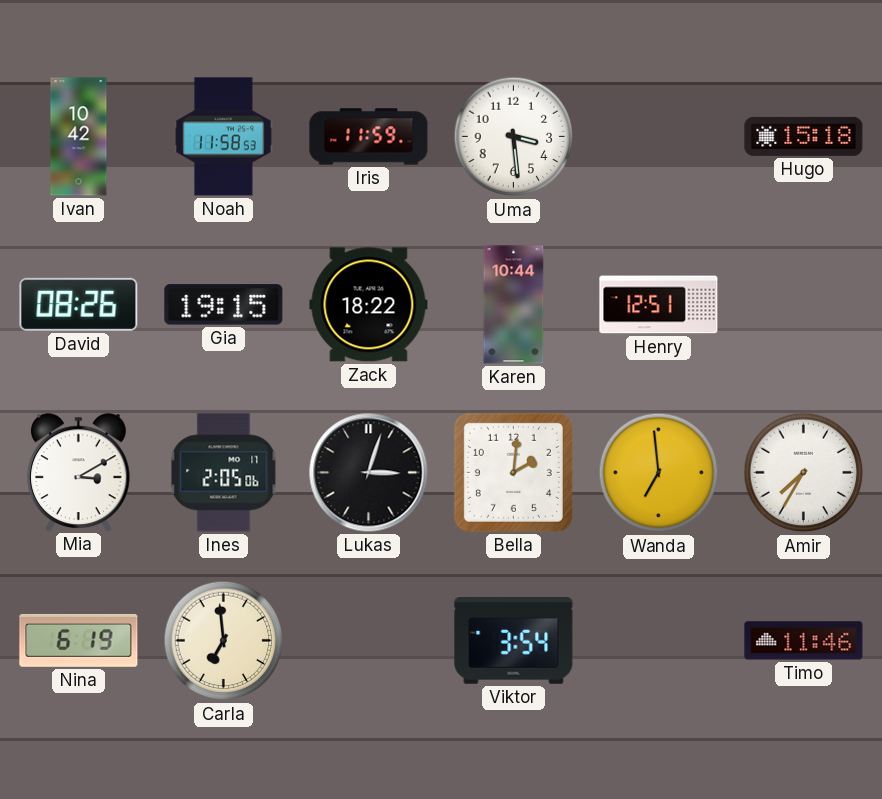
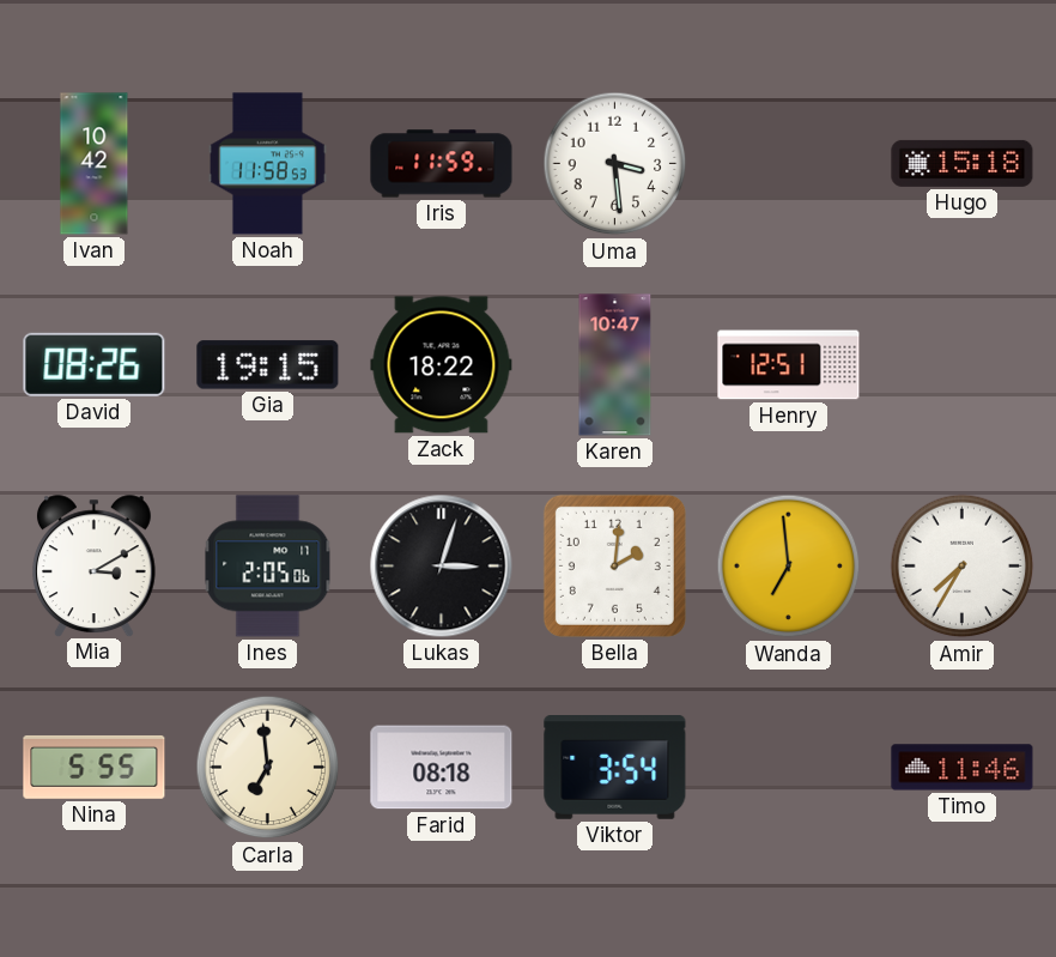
Karen: 10:44 -> 10:47
Nina: 6:19 -> 5:55
Farid: none -> 08:18
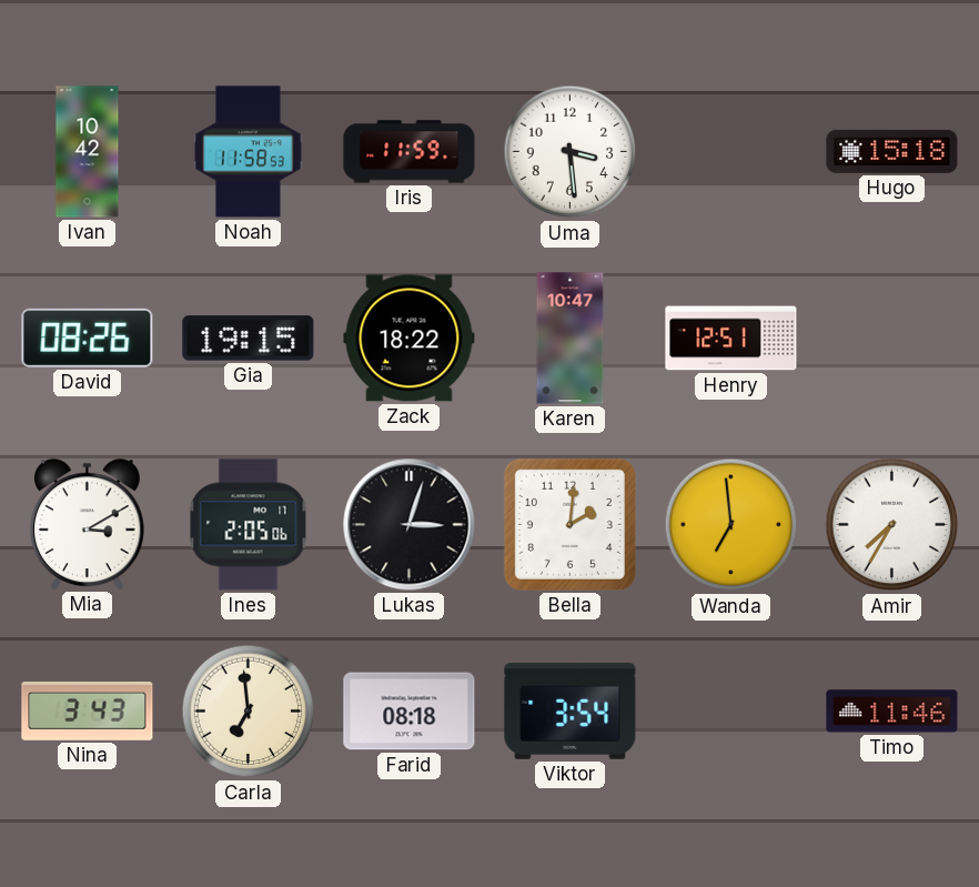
Nina: 5:55 -> 3:43
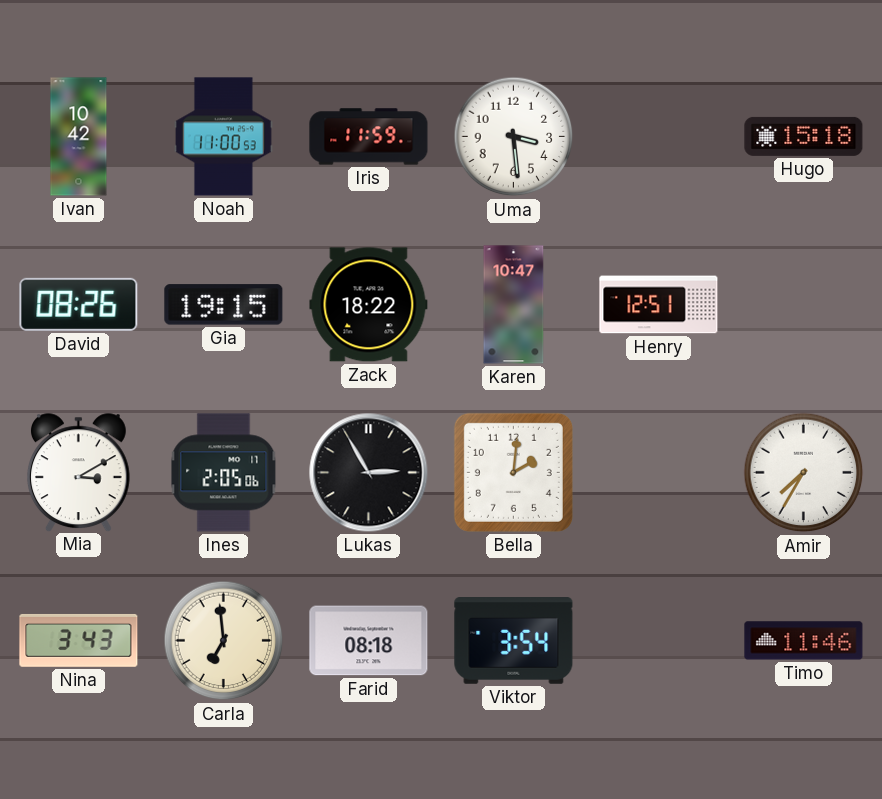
Noah: 11:58 -> 11:00
Lukas: 3:03 -> 2:55
Wanda: 6:59 -> none
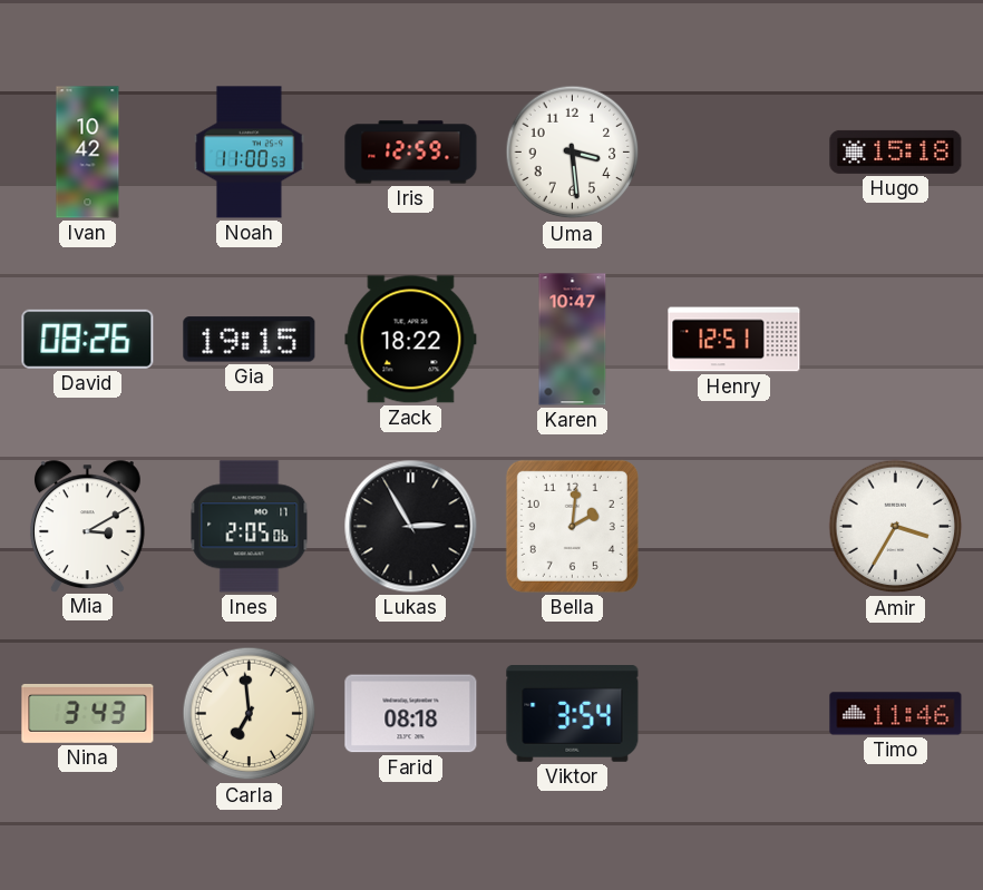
Iris: 11:59 -> 12:59
Amir: 7:35 -> 3:35
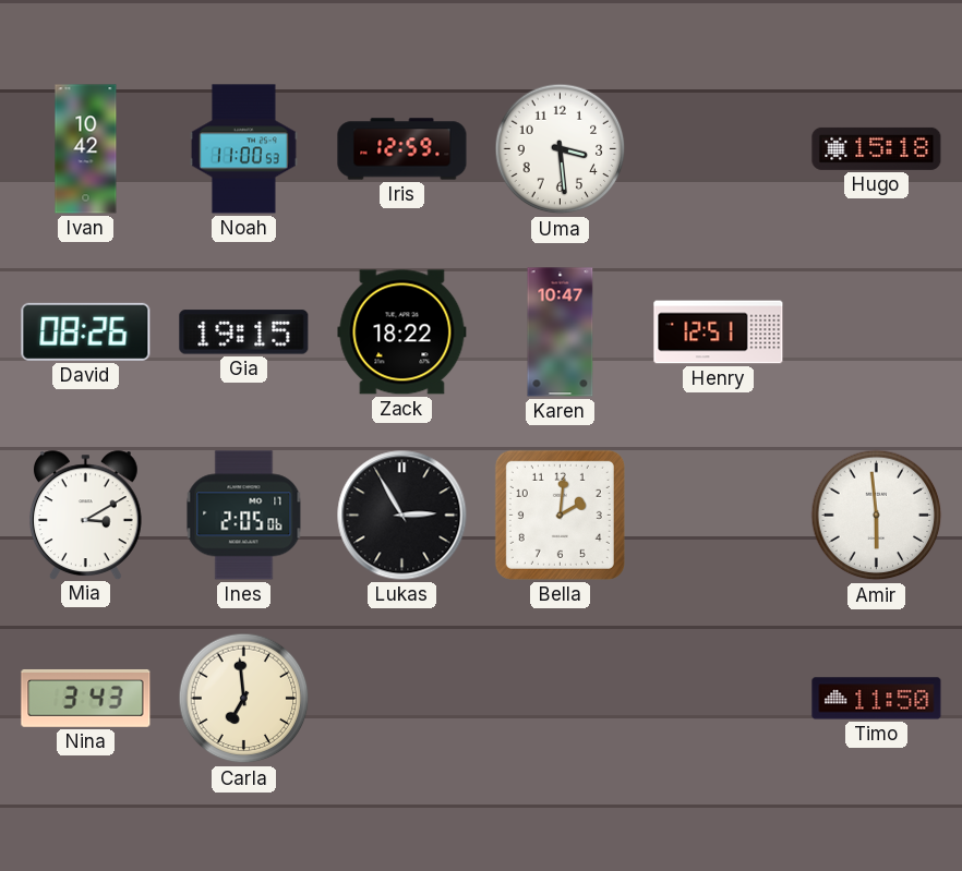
Amir: 3:35 -> 5:59
Farid: 08:18 -> none
Viktor: 3:54 -> none
Timo: 11:46 -> 11:50
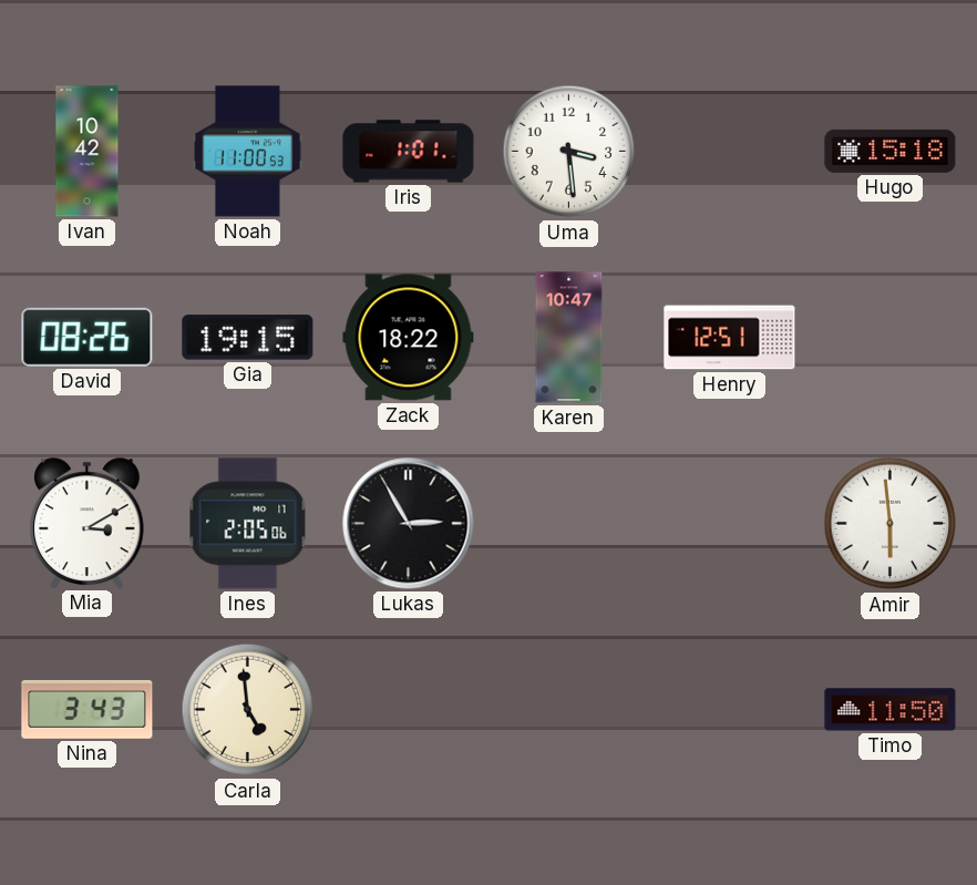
Iris: 12:59 -> 1:01
Bella: 2:01 -> none
Carla: 6:59 -> 4:59
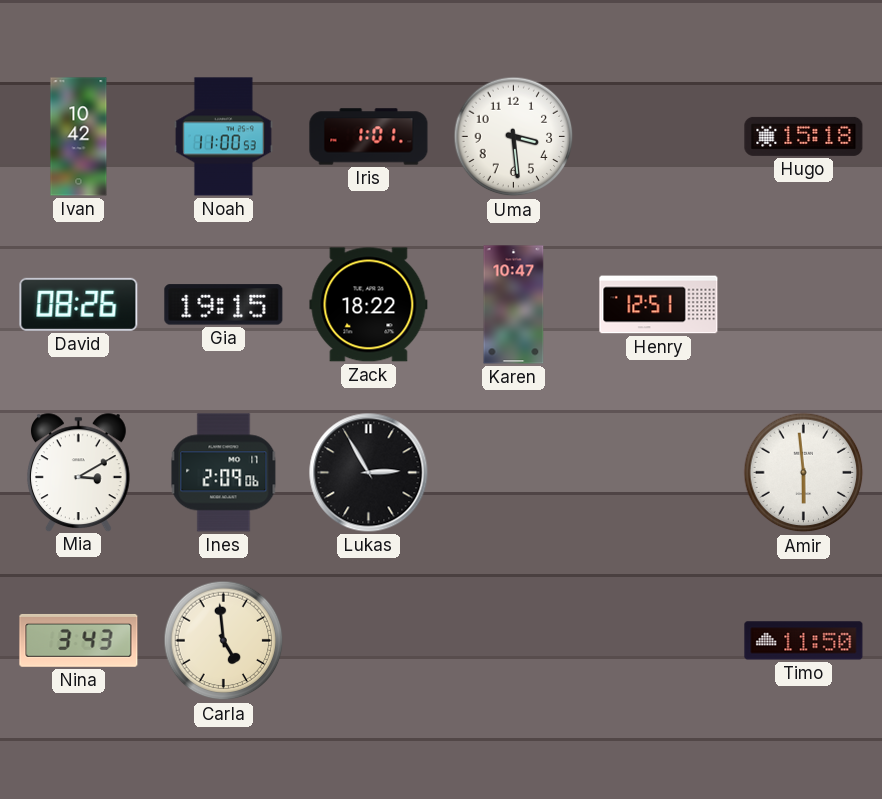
Ines: 2:05 -> 2:09
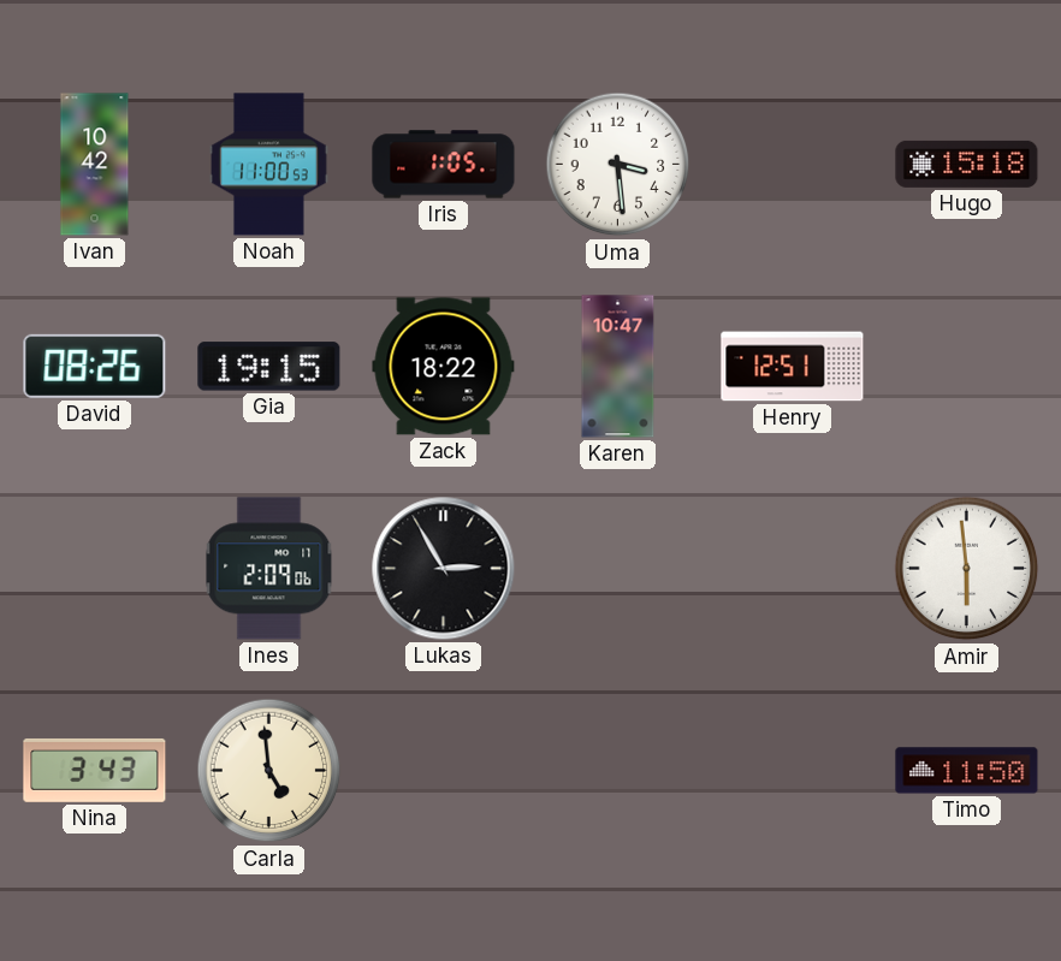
Iris: 1:01 -> 1:05
Mia: 3:10 -> none
